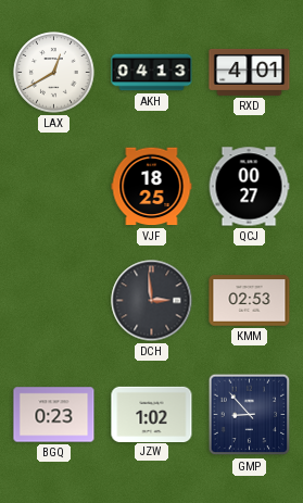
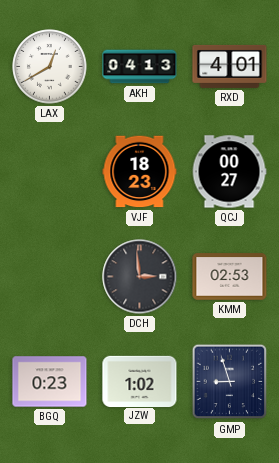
VJF: 18:25 -> 18:23
GMP: 8:53 -> 8:57
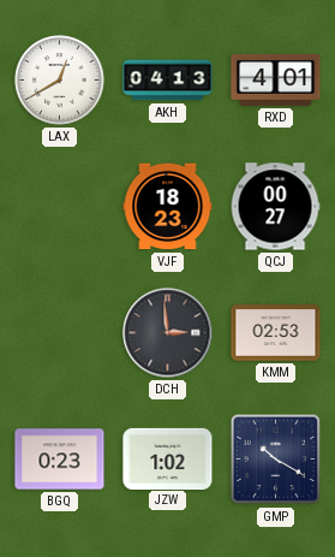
GMP: 8:57 -> 10:20
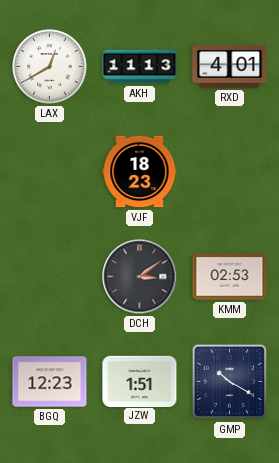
AKH: 04:13 -> 11:13
QCJ: 00:27 -> none
DCH: 2:59 -> 3:09
BGQ: 0:23 -> 12:23
JZW: 1:02 -> 1:51
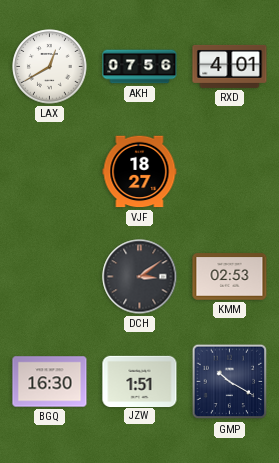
AKH: 11:13 -> 07:56
VJF: 18:23 -> 18:27
BGQ: 12:23 -> 16:30
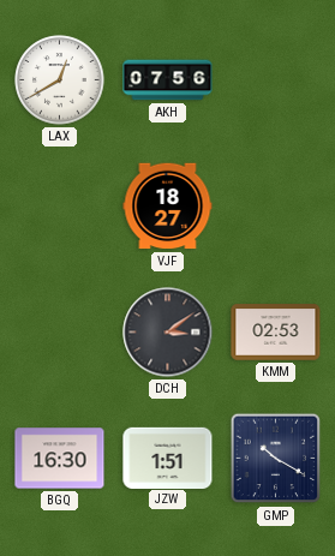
RXD: 4:01 -> none
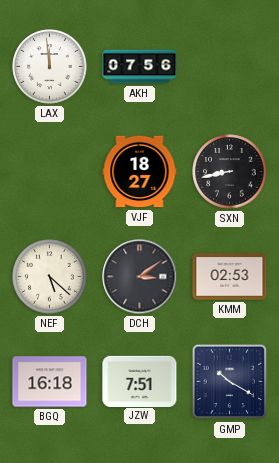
LAX: 12:40 -> 11:59
SXN: none -> 8:43
NEF: none -> 5:22
BGQ: 16:30 -> 16:18
JZW: 1:51 -> 7:51
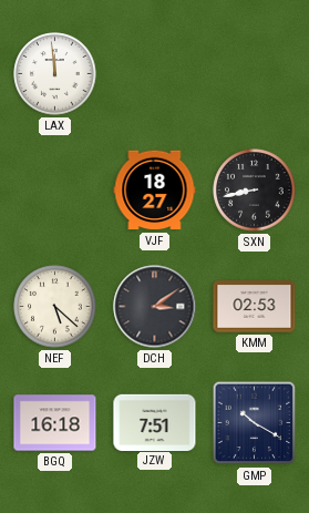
AKH: 07:56 -> none
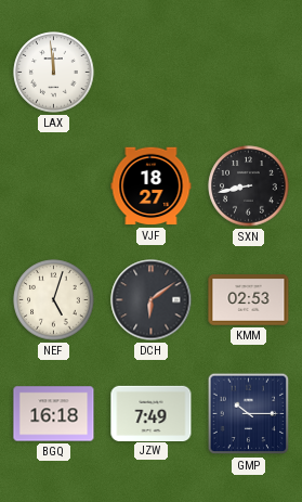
NEF: 5:22 -> 5:03
DCH: 3:09 -> 6:09
JZW: 7:51 -> 7:49
GMP: 10:20 -> 10:15
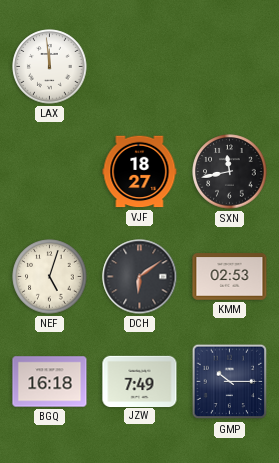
SXN: 8:43 -> 11:43
